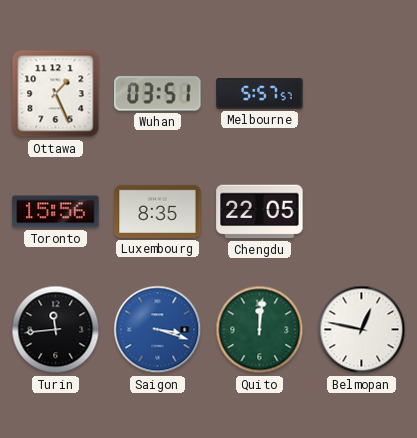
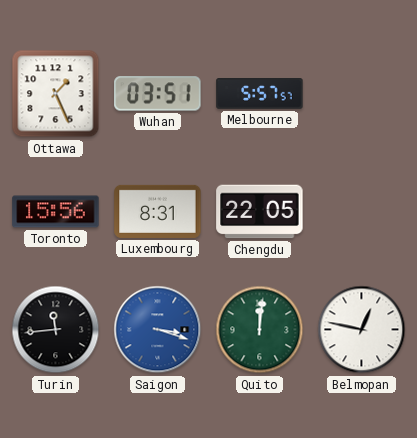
Luxembourg: 8:35 -> 8:31
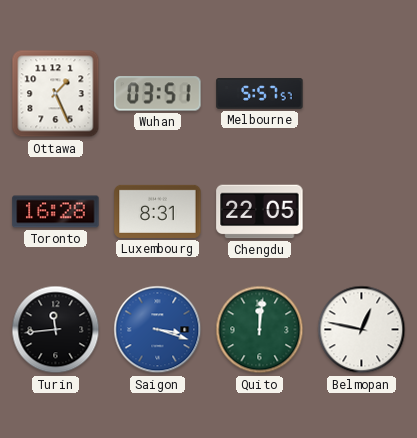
Toronto: 15:56 -> 16:28
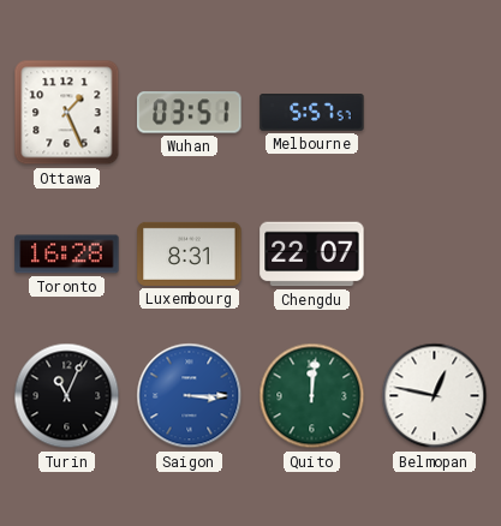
Chengdu: 22:05 -> 22:07
Turin: 11:44 -> 11:04
Saigon: 3:18 -> 3:15
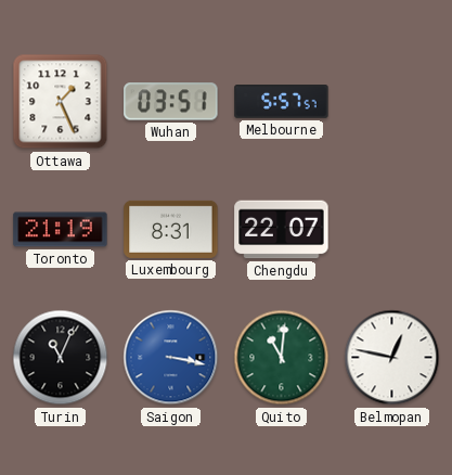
Toronto: 16:28 -> 21:19
Saigon: 3:15 -> 3:17
Quito: 12:01 -> 11:01
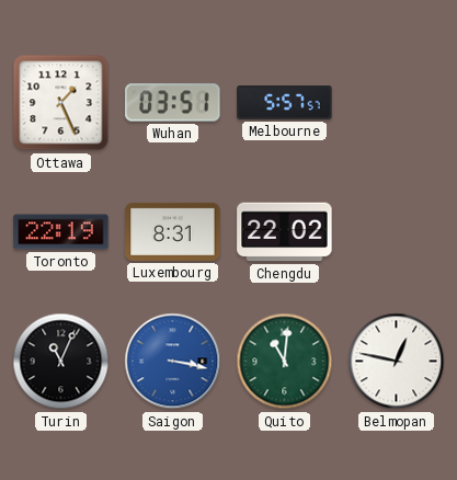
Toronto: 21:19 -> 22:19
Chengdu: 22:07 -> 22:02
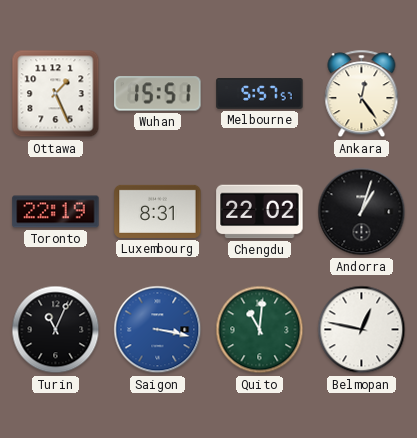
Wuhan: 03:51 -> 15:51
Ankara: none -> 12:24
Andorra: none -> 1:03
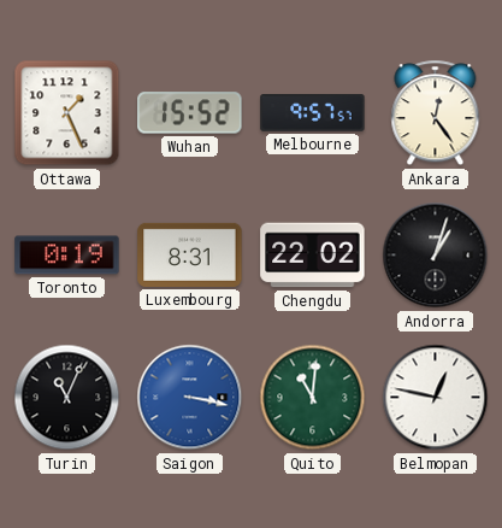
Wuhan: 15:51 -> 15:52
Melbourne: 5:57 -> 9:57
Toronto: 22:19 -> 0:19
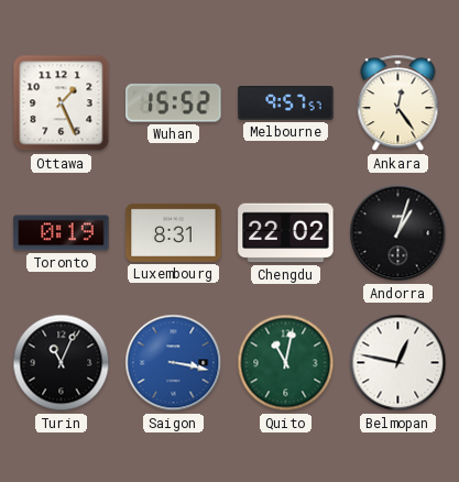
Quito: 11:01 -> 11:02
